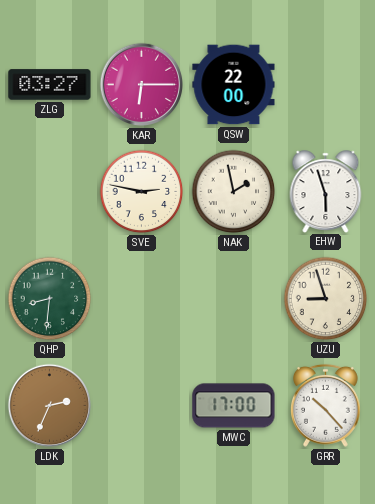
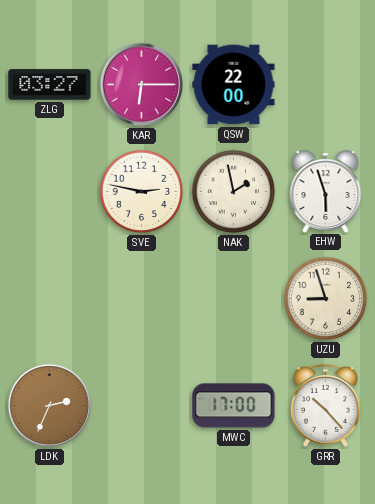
QHP: 8:31 -> none
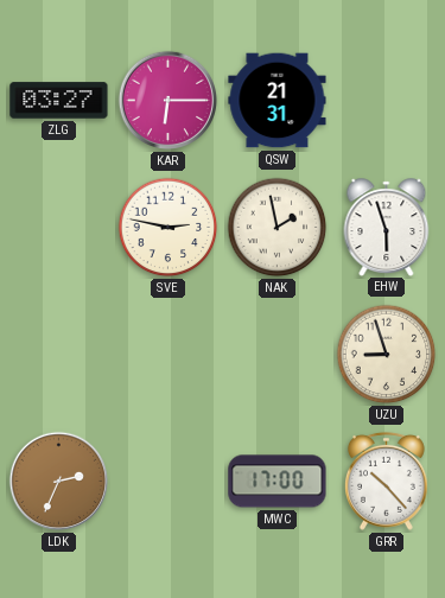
QSW: 22:00 -> 21:31
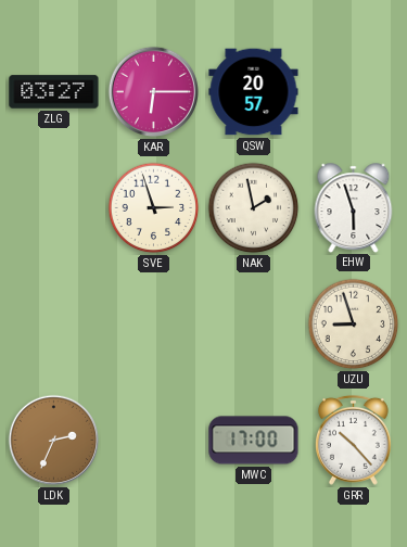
QSW: 21:31 -> 20:57
SVE: 2:47 -> 2:57
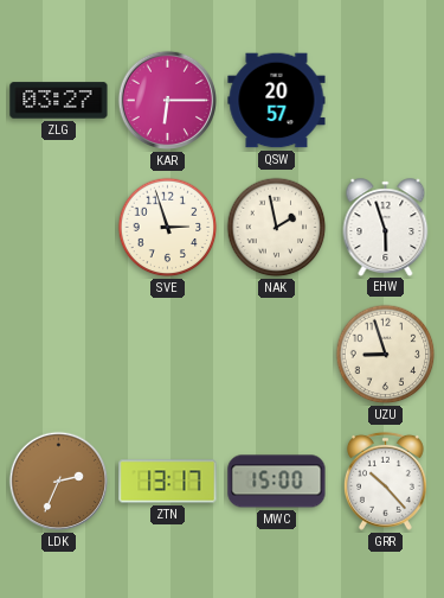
ZTN: none -> 13:17
MWC: 17:00 -> 15:00
